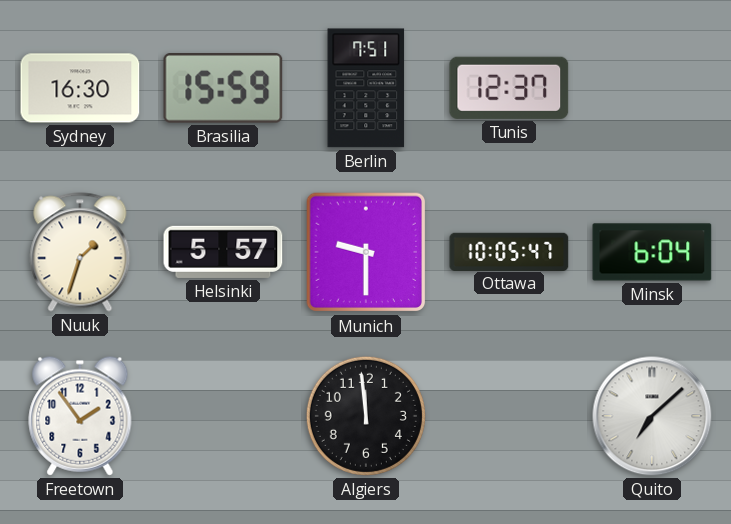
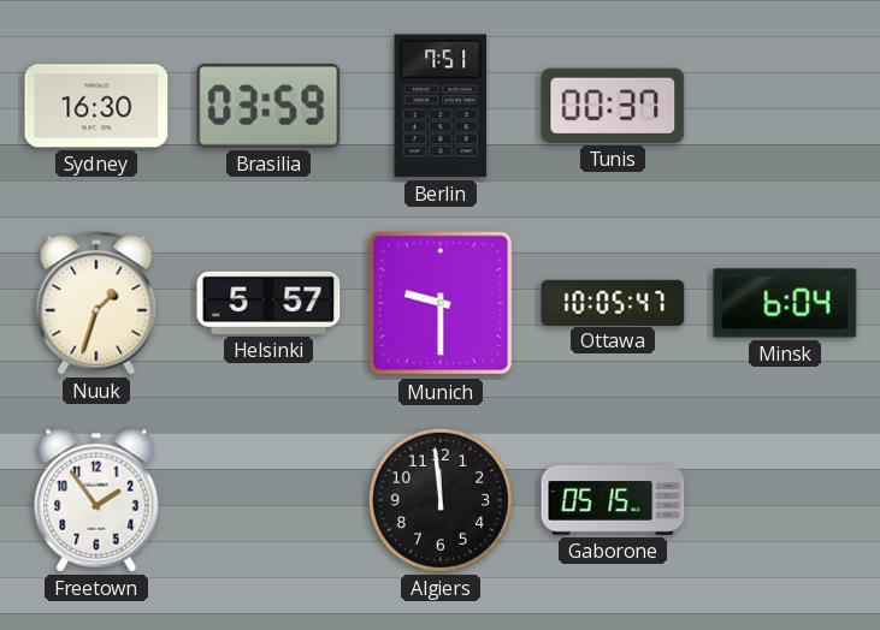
Brasilia: 15:59 -> 03:59
Tunis: 12:37 -> 00:37
Gaborone: none -> 05:15
Quito: 7:08 -> none
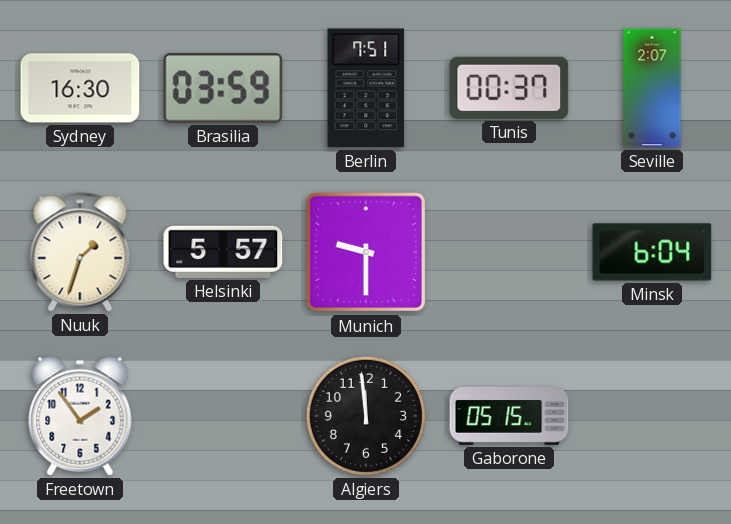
Seville: none -> 2:07
Ottawa: 10:05 -> none
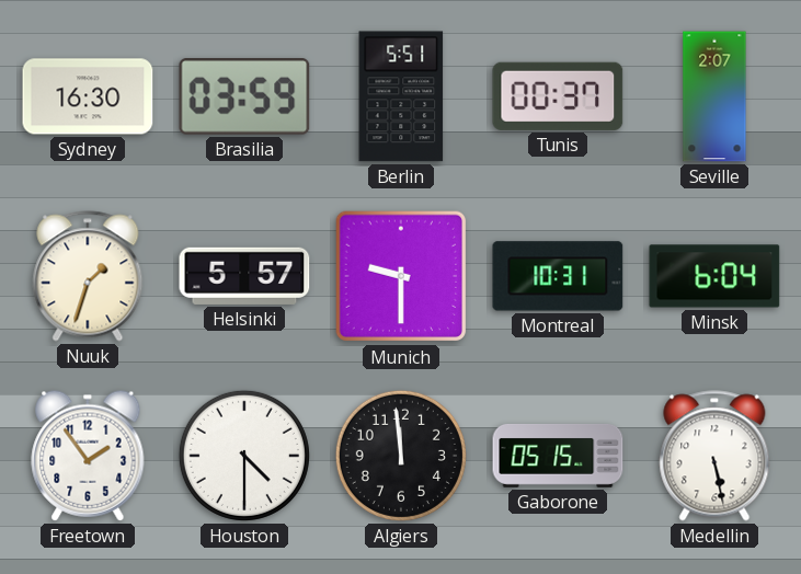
Berlin: 7:51 -> 5:51
Montreal: none -> 10:31
Houston: none -> 4:30
Medellin: none -> 5:28
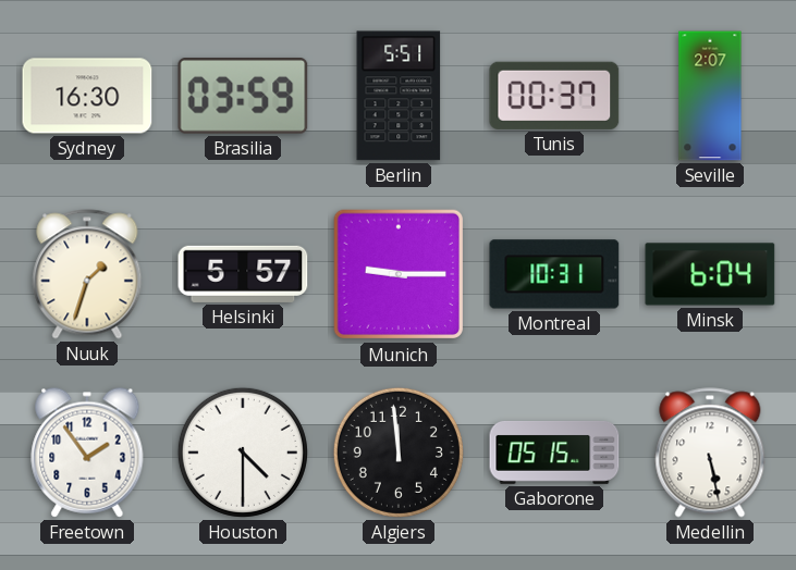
Munich: 9:30 -> 9:15
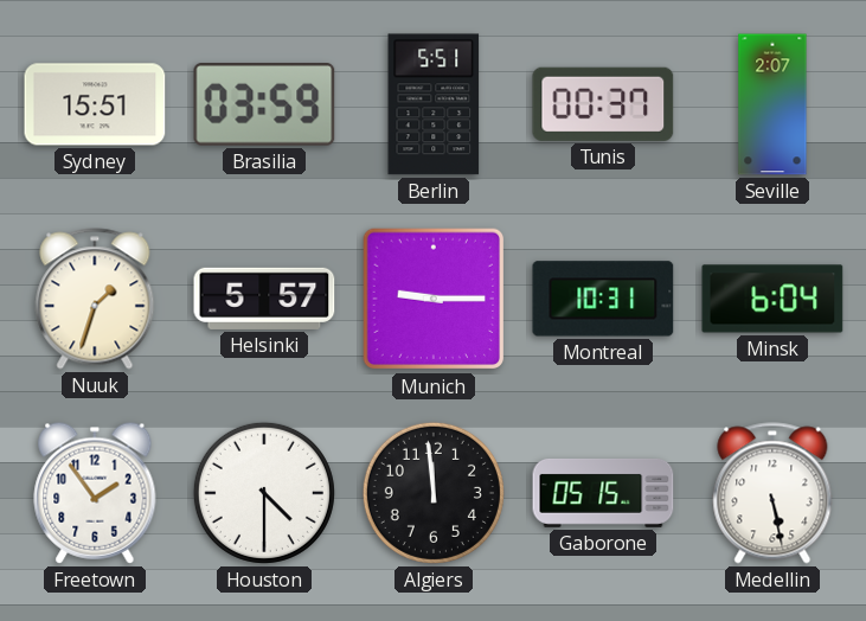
Sydney: 16:30 -> 15:51
